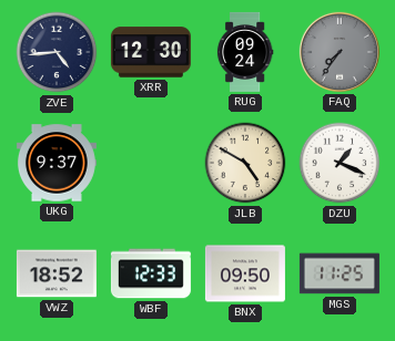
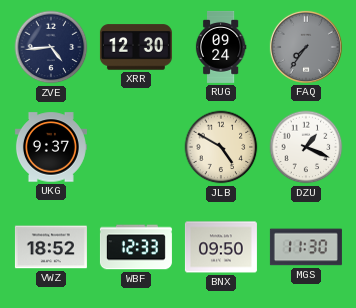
MGS: 11:25 -> 11:30
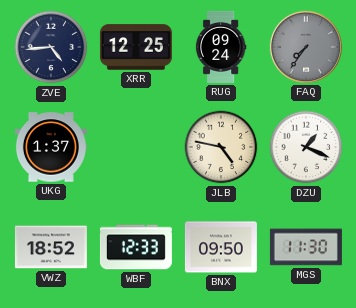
XRR: 12:30 -> 12:25
UKG: 9:37 -> 1:37
JLB: 4:50 -> 4:47
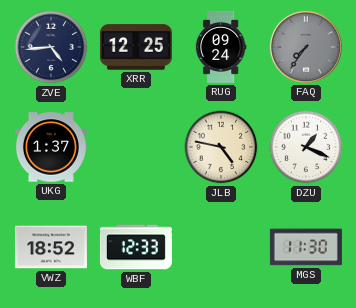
BNX: 09:50 -> none
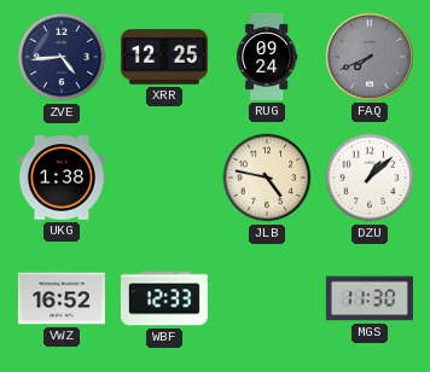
FAQ: 7:36 -> 7:41
UKG: 1:37 -> 1:38
DZU: 1:19 -> 1:08
VWZ: 18:52 -> 16:52
